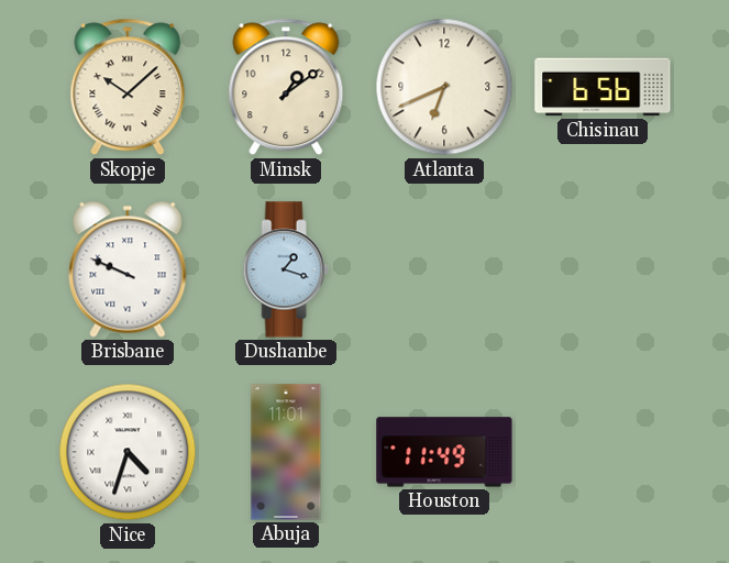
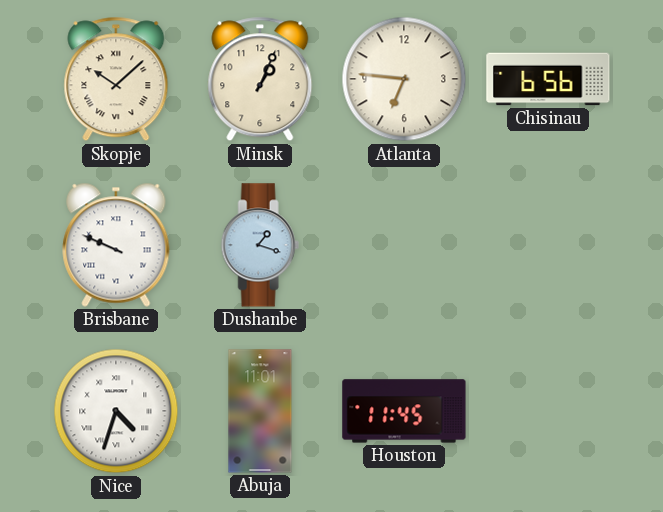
Minsk: 1:09 -> 1:04
Atlanta: 6:41 -> 6:46
Houston: 11:49 -> 11:45
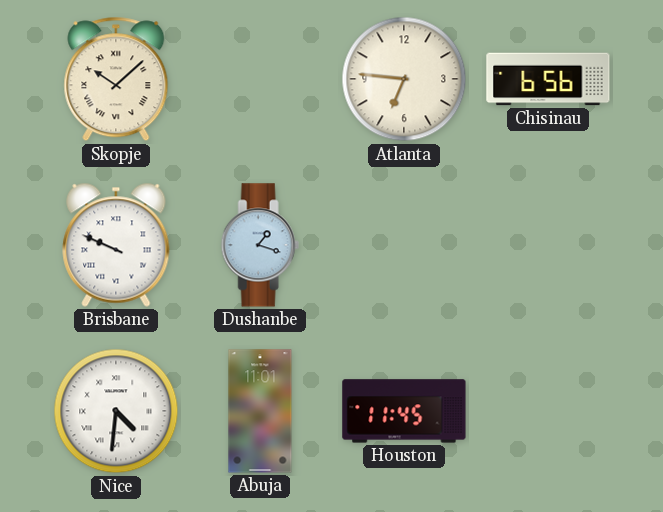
Minsk: 1:04 -> none
Nice: 4:33 -> 4:31
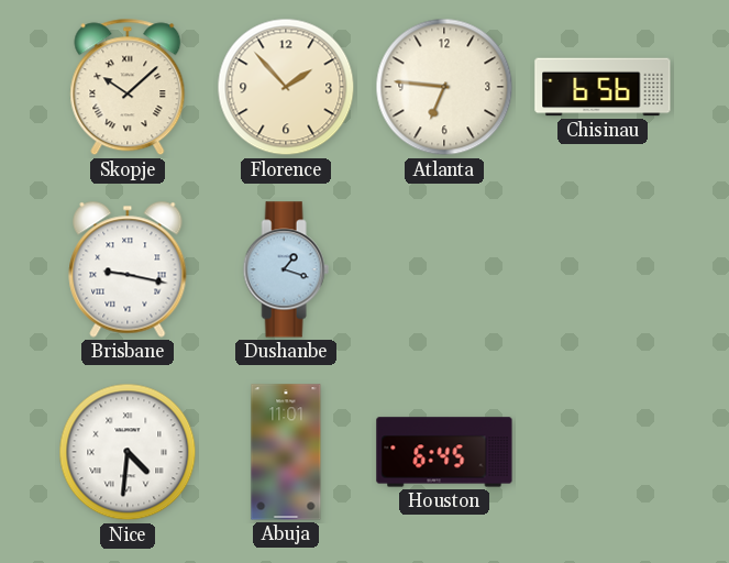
Florence: none -> 1:53
Brisbane: 9:49 -> 9:17
Houston: 11:45 -> 6:45
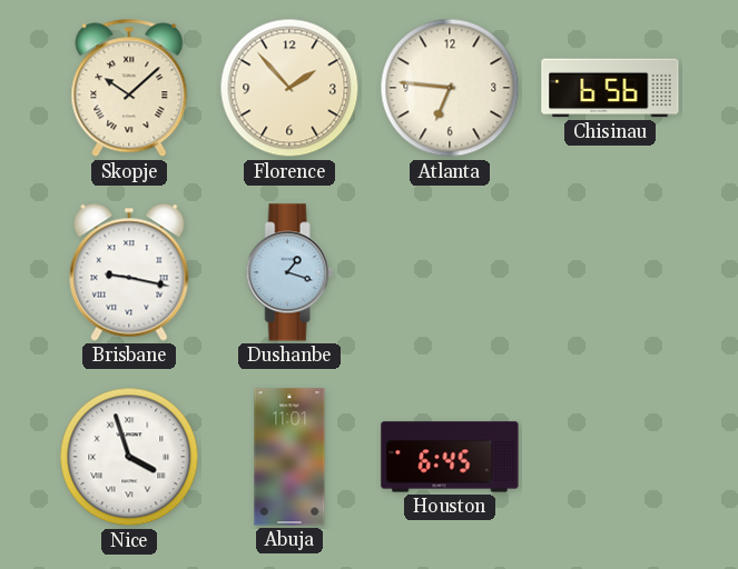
Nice: 4:31 -> 3:57
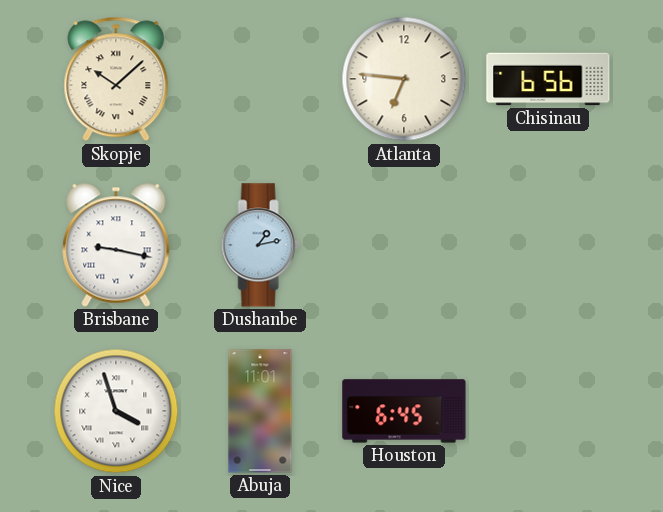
Florence: 1:53 -> none
Dushanbe: 1:18 -> 1:13
